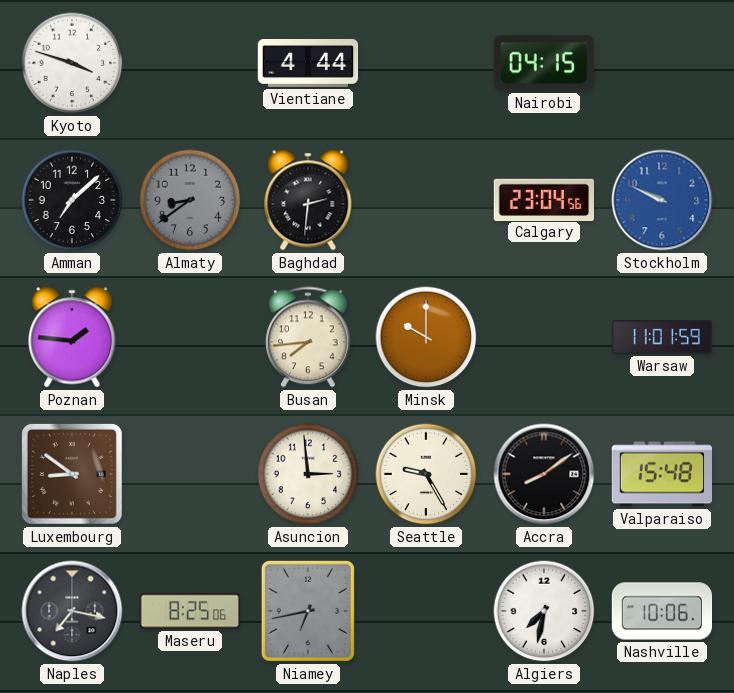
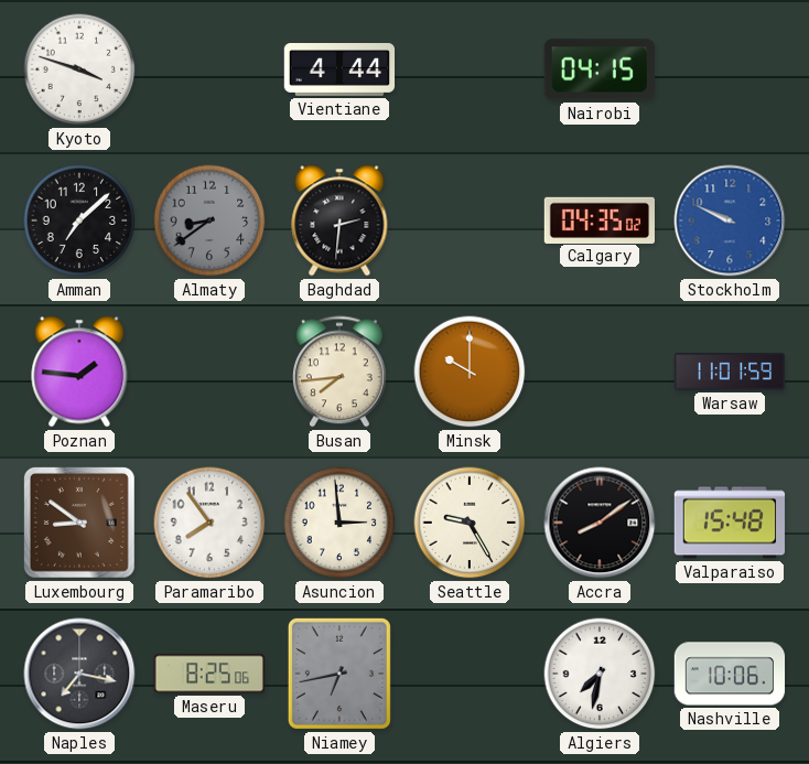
Calgary: 23:04 -> 04:35
Paramaribo: none -> 7:54
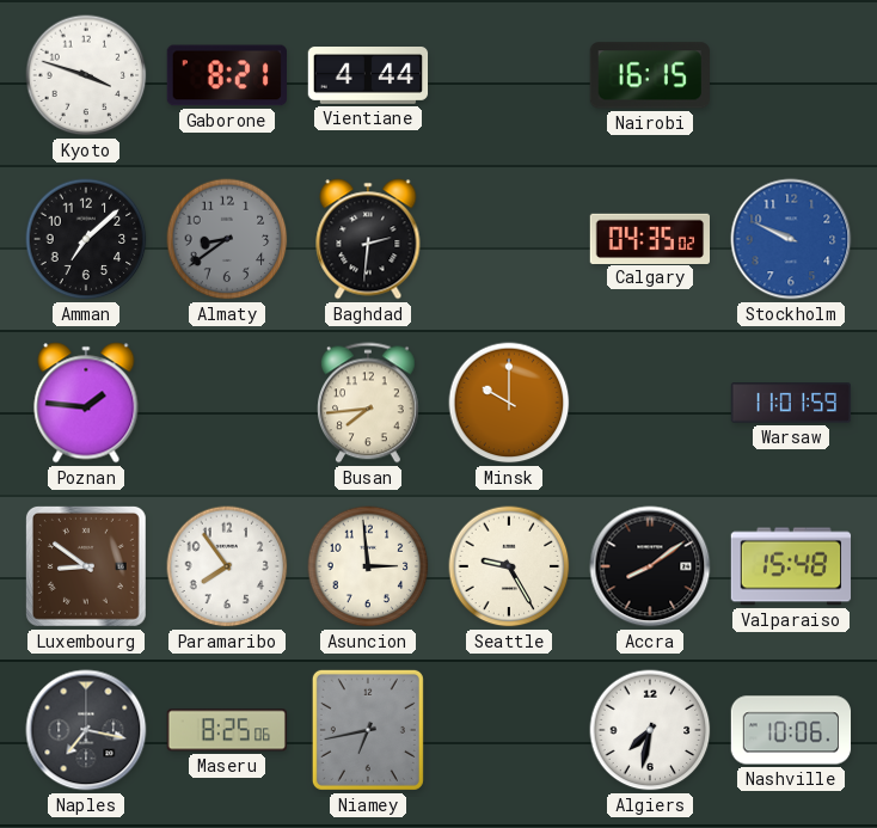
Gaborone: none -> 8:21
Nairobi: 04:15 -> 16:15
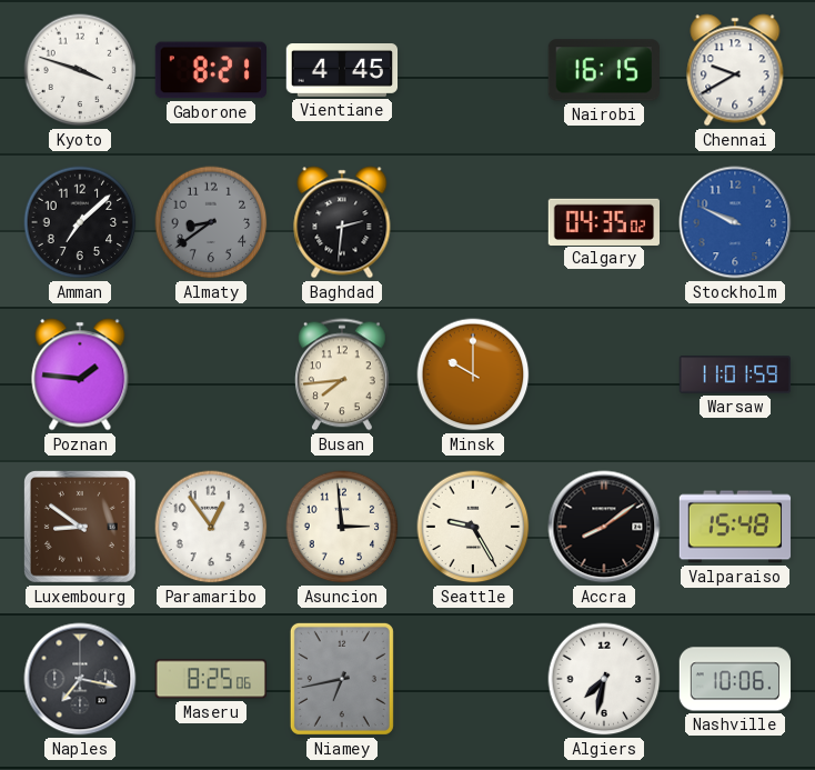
Vientiane: 4:44 -> 4:45
Chennai: none -> 9:40
Paramaribo: 7:54 -> 12:54
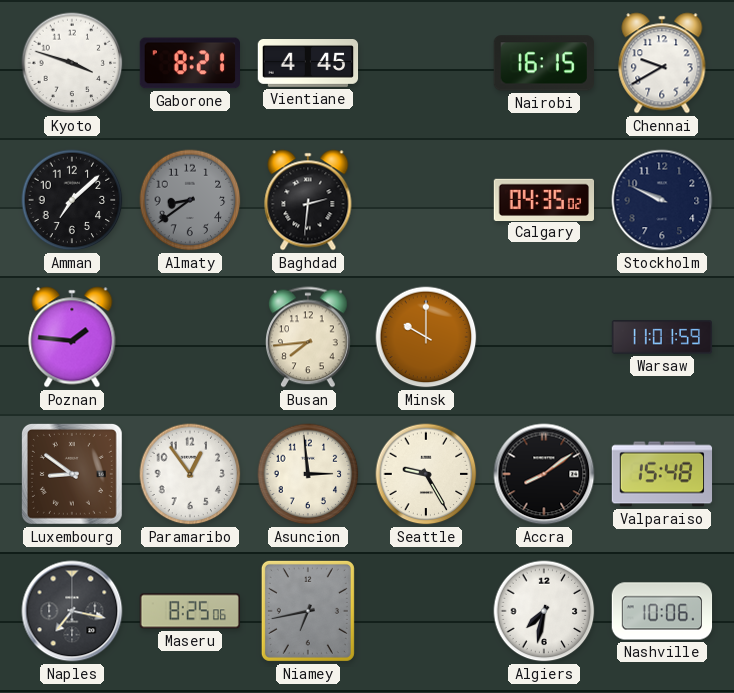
Stockholm dial: blue -> navy
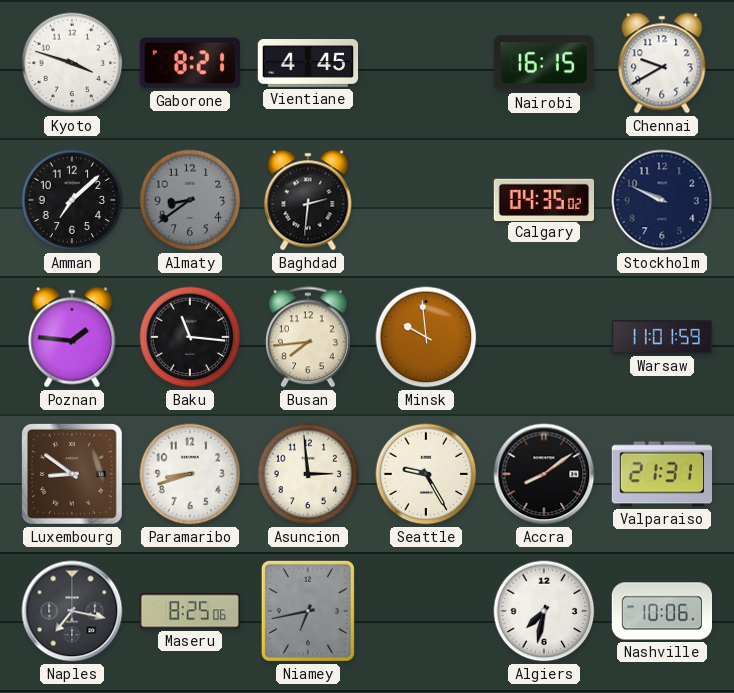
Baku: none -> 11:16
Minsk: 10:00 -> 9:59
Paramaribo: 12:54 -> 8:42
Valparaiso: 15:48 -> 21:31
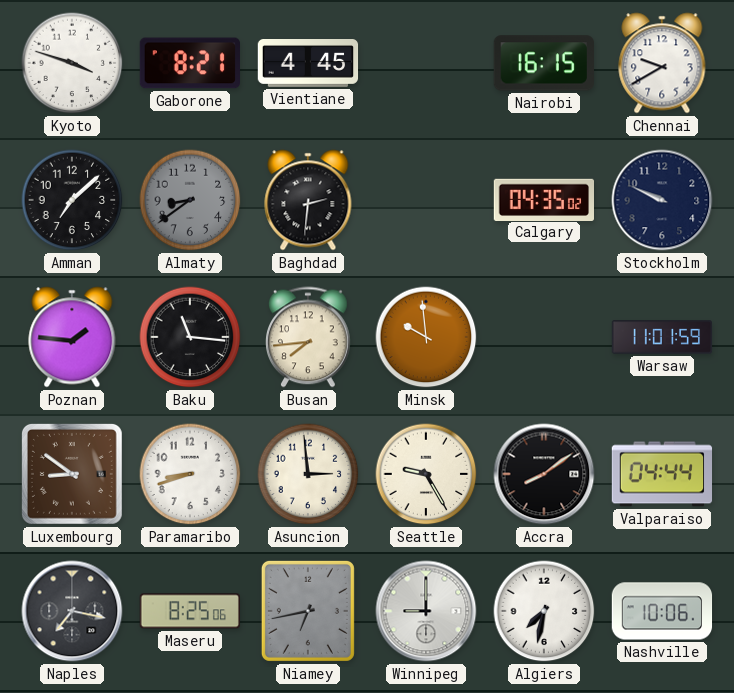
Valparaiso: 21:31 -> 04:44
Winnipeg: none -> 9:00
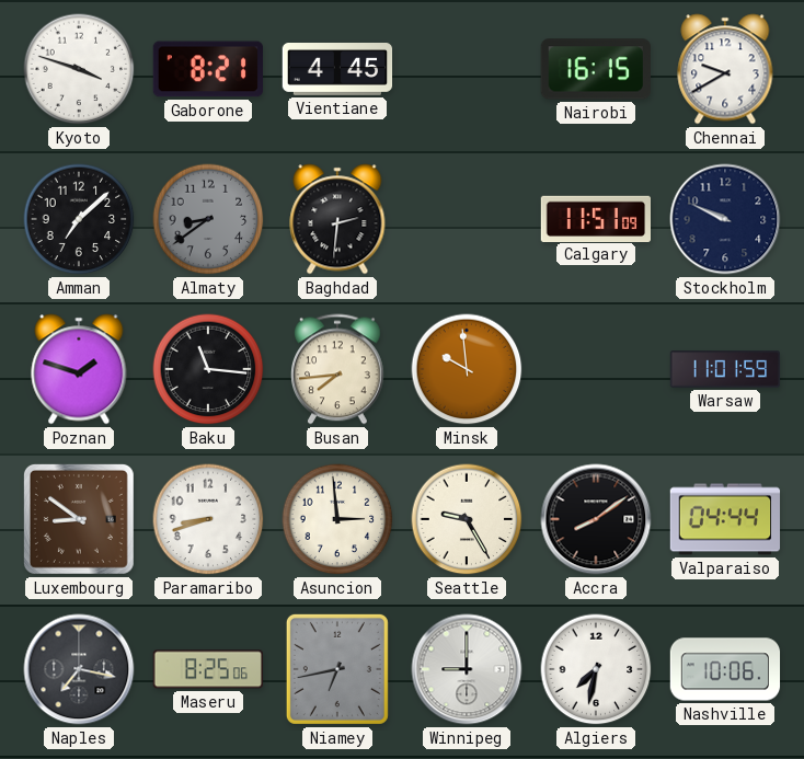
Calgary: 04:35 -> 11:51
Poznan: 1:46 -> 1:48
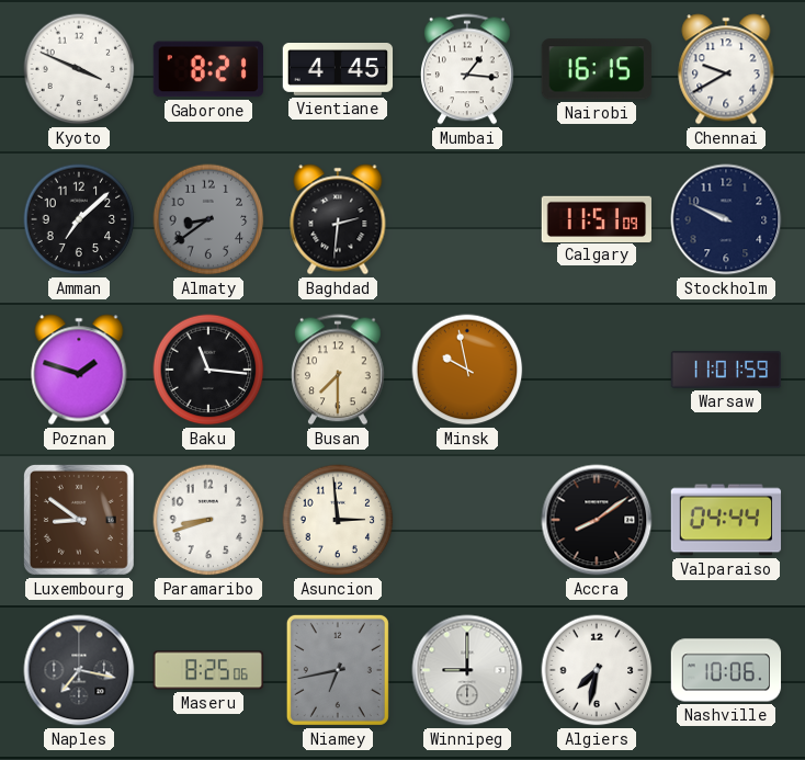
Kyoto: 3:48 -> 3:49
Mumbai: none -> 1:16
Busan: 7:44 -> 7:30
Minsk: 9:59 -> 9:58
Seattle: 9:25 -> none
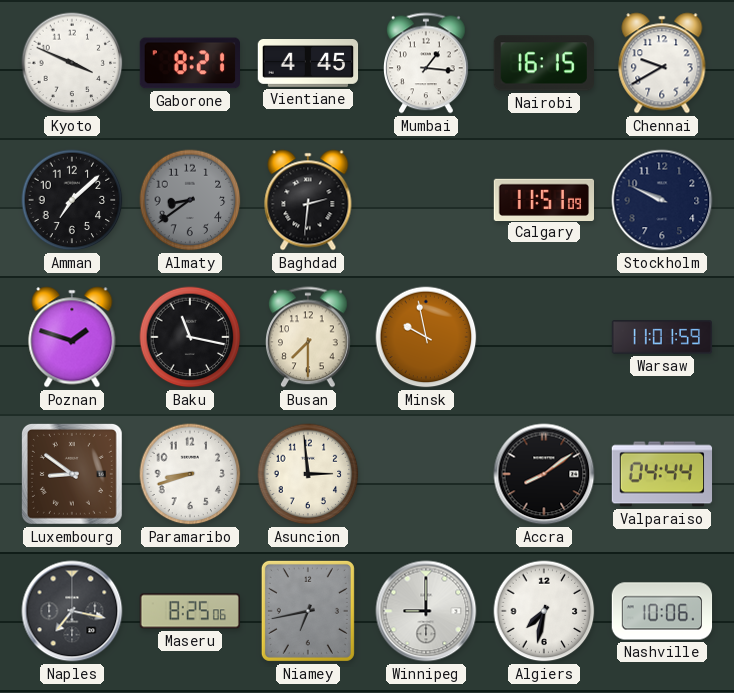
Baku: 11:16 -> 11:17
